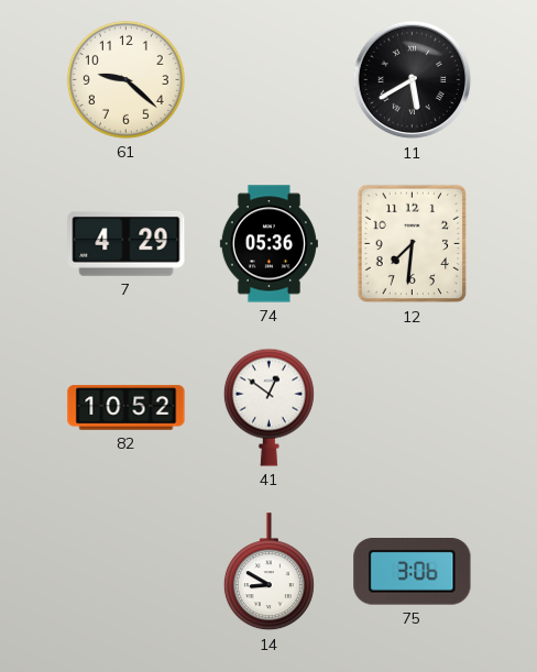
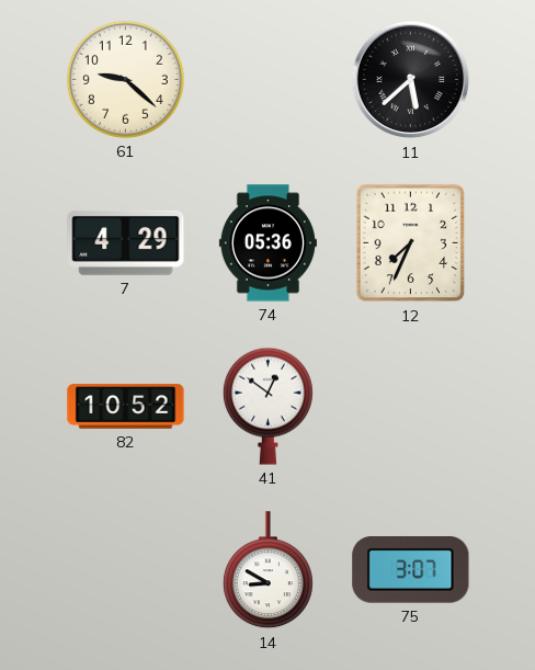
11: 5:40 -> 5:38
12: 7:31 -> 7:34
75: 3:06 -> 3:07
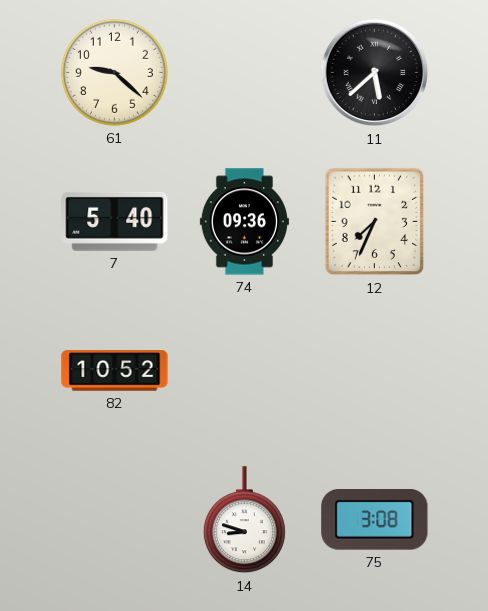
7: 4:29 -> 5:40
74: 05:36 -> 09:36
41: 12:51 -> none
14: 8:50 -> 8:48
75: 3:07 -> 3:08
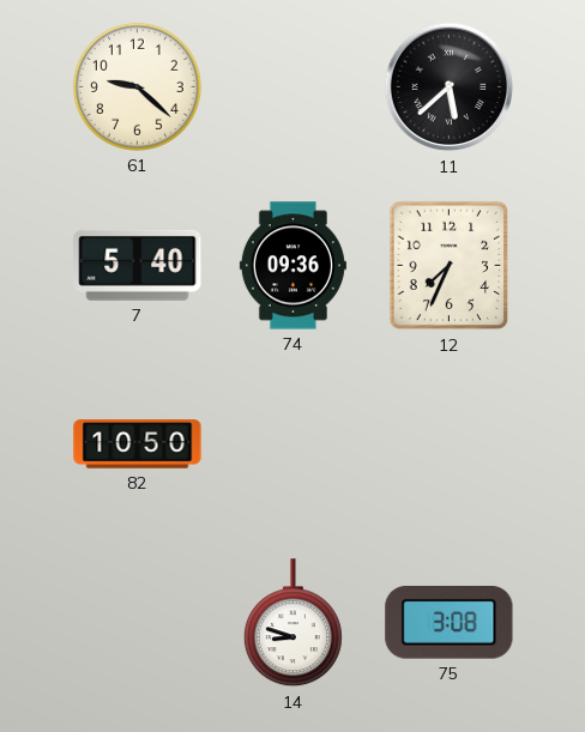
82: 10:52 -> 10:50
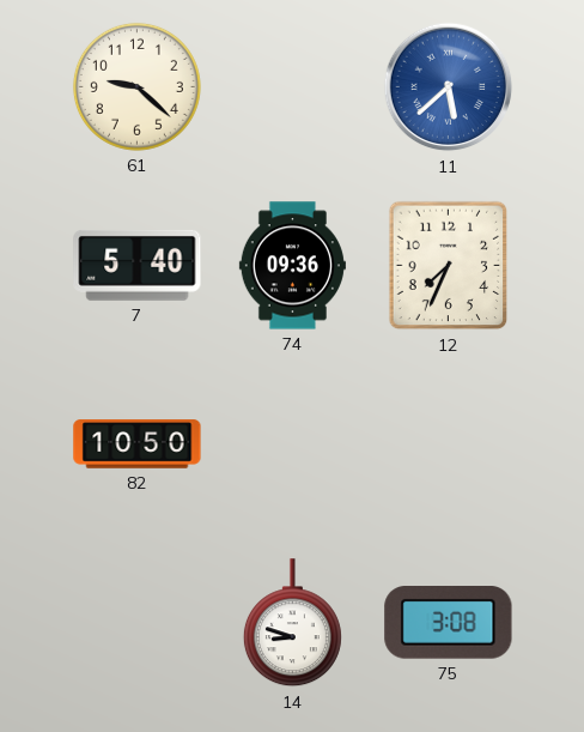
11 dial: black -> blue
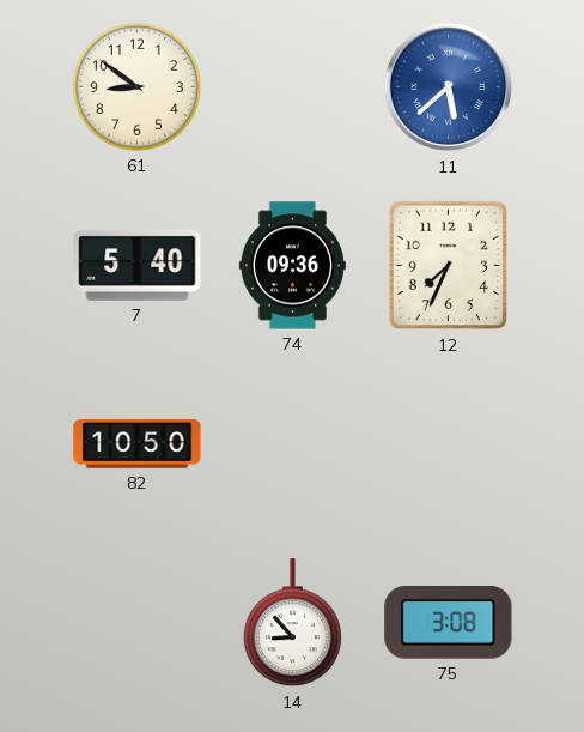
61: 9:22 -> 8:51
14: 8:48 -> 8:53
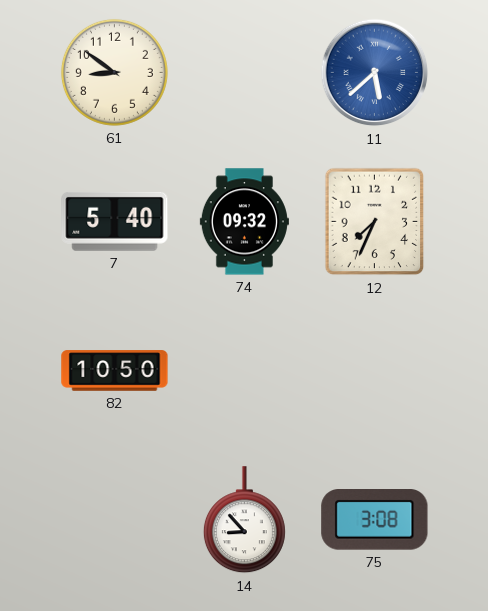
74: 09:36 -> 09:32
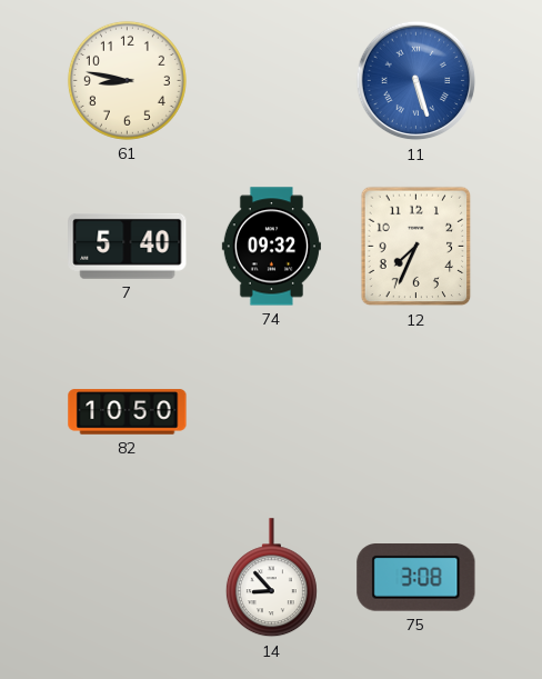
61: 8:51 -> 8:47
11: 5:38 -> 5:27
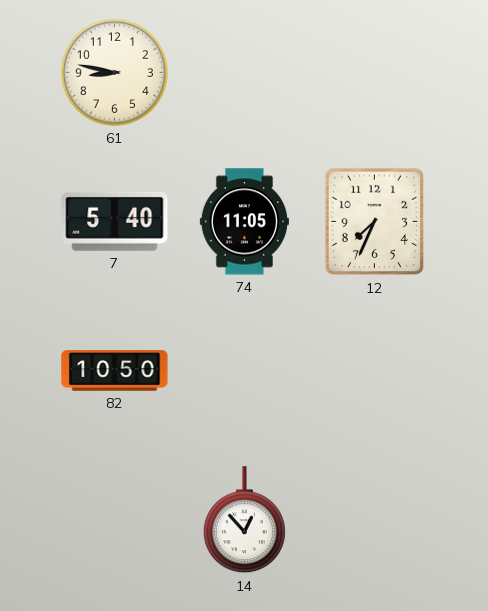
11: 5:27 -> none
74: 09:32 -> 11:05
14: 8:53 -> 12:53
75: 3:08 -> none
